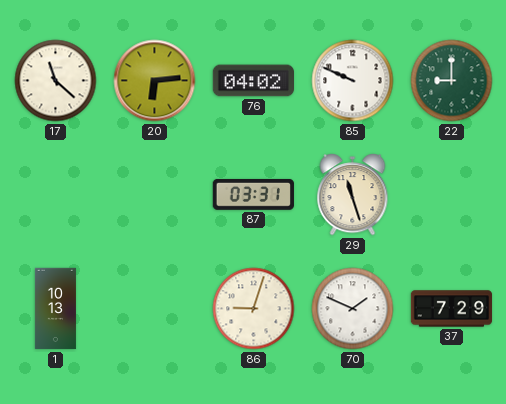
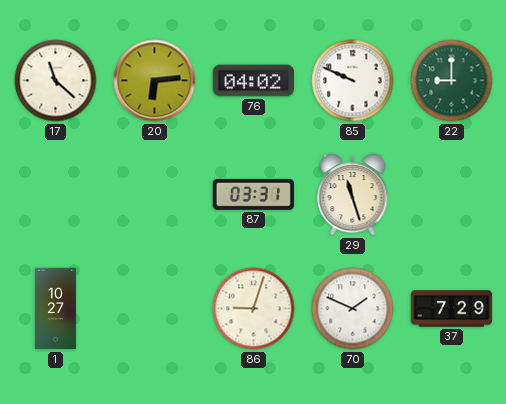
1: 10:13 -> 10:27
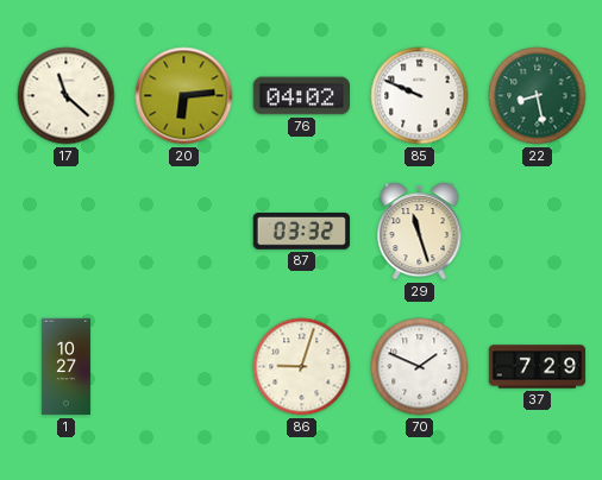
22: 9:00 -> 8:28
87: 03:31 -> 03:32
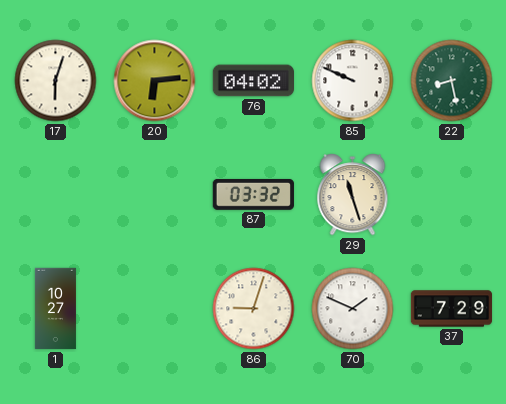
17: 11:22 -> 6:03
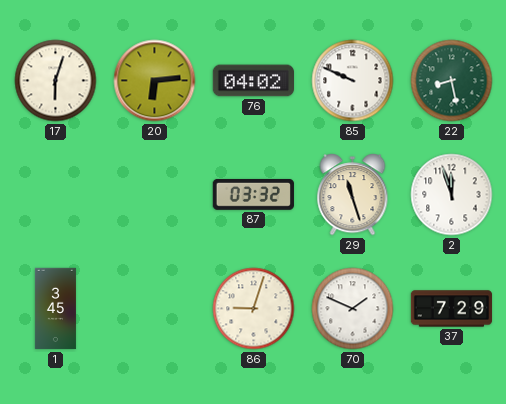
2: none -> 11:57
1: 10:27 -> 3:45
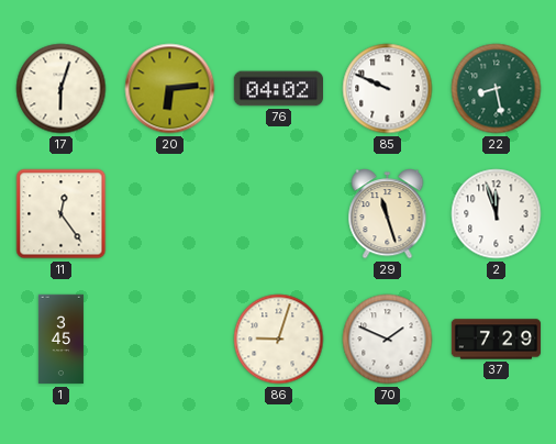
11: none -> 12:24
87: 03:32 -> none
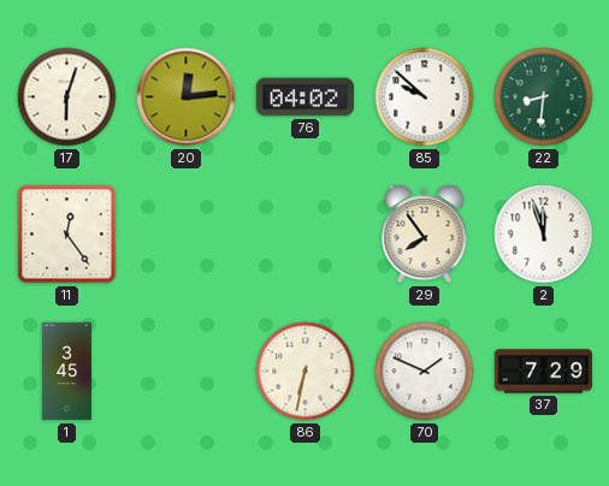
20: 6:14 -> 12:14
85: 9:49 -> 9:52
22: 8:28 -> 8:31
29: 11:27 -> 7:54
86: 9:03 -> 6:32
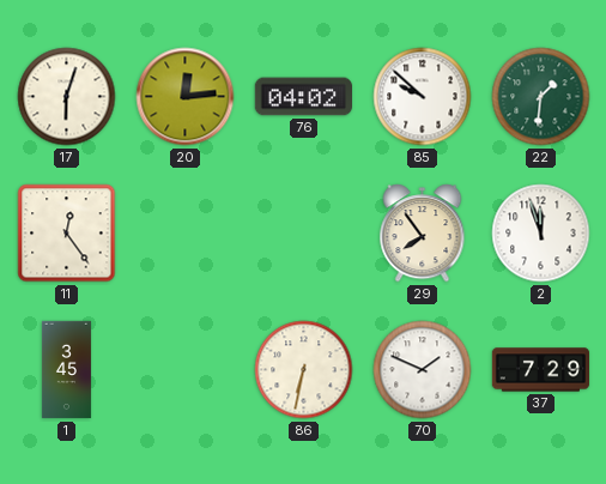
22: 8:31 -> 1:31
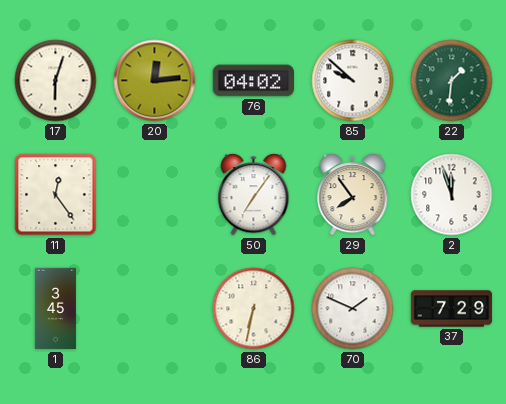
50: none -> 7:06
